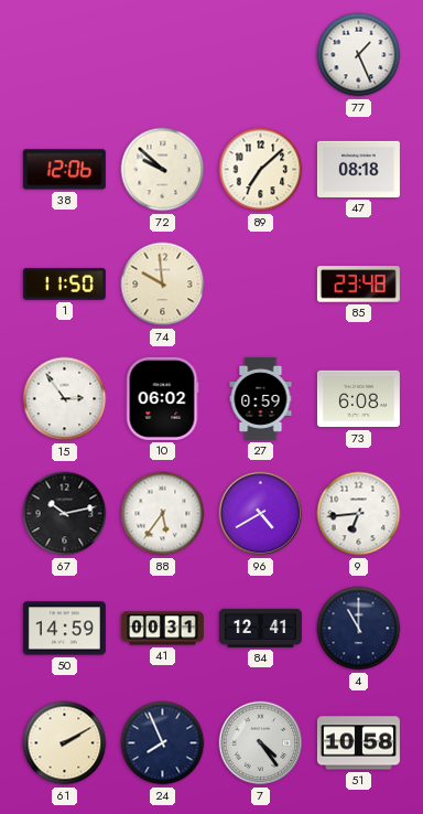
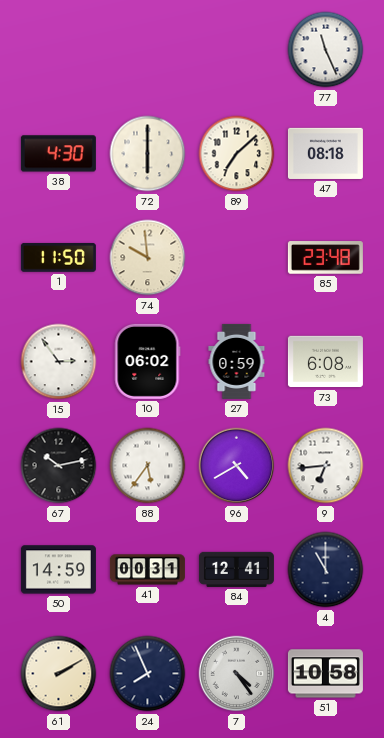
77: 1:26 -> 11:26
38: 12:06 -> 4:30
72: 9:52 -> 6:00
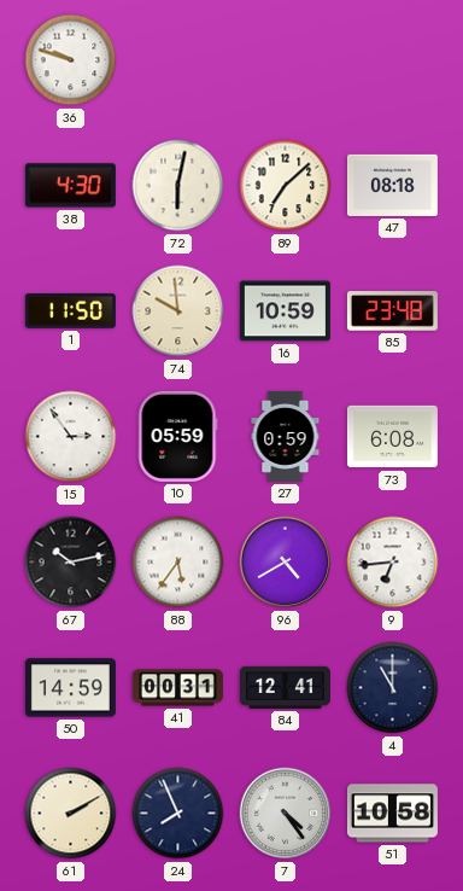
36: none -> 9:48
77: 11:26 -> none
72: 6:00 -> 6:02
16: none -> 10:59
10: 06:02 -> 05:59
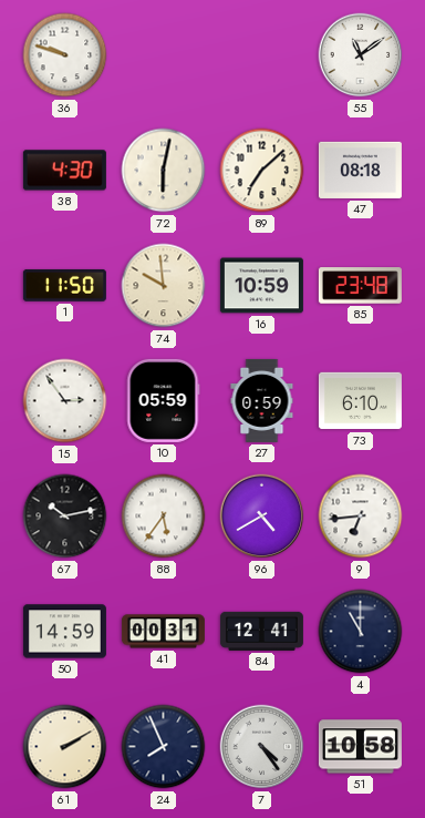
55: none -> 11:09
73: 6:08 -> 6:10
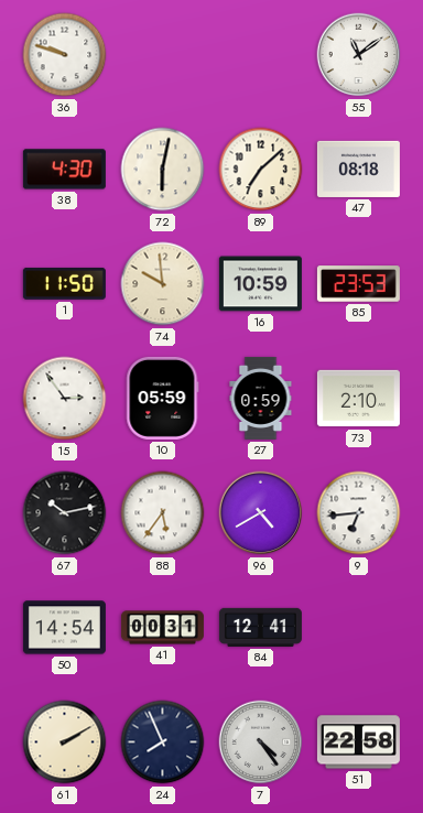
85: 23:48 -> 23:53
73: 6:10 -> 2:10
50: 14:59 -> 14:54
4: 11:00 -> none
51: 10:58 -> 22:58
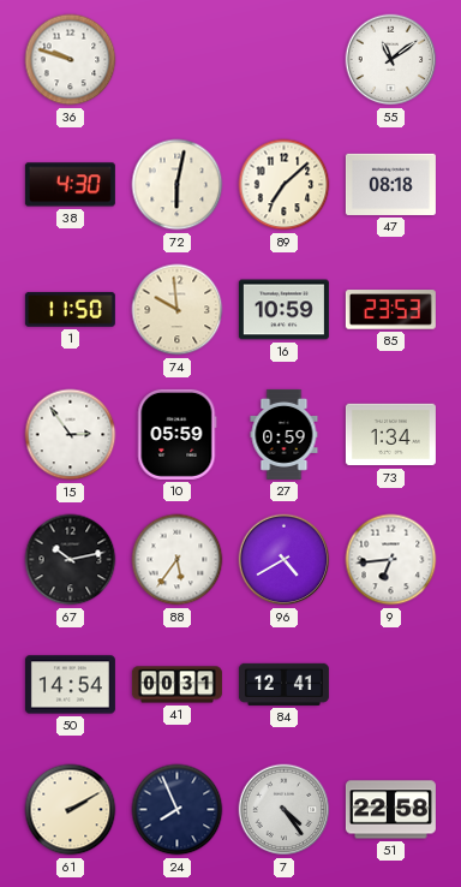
73: 2:10 -> 1:34
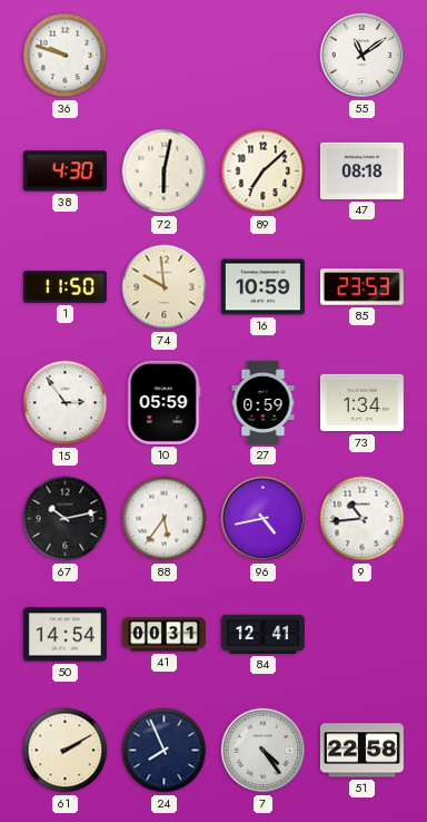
96: 4:40 -> 4:43
9: 6:44 -> 10:44
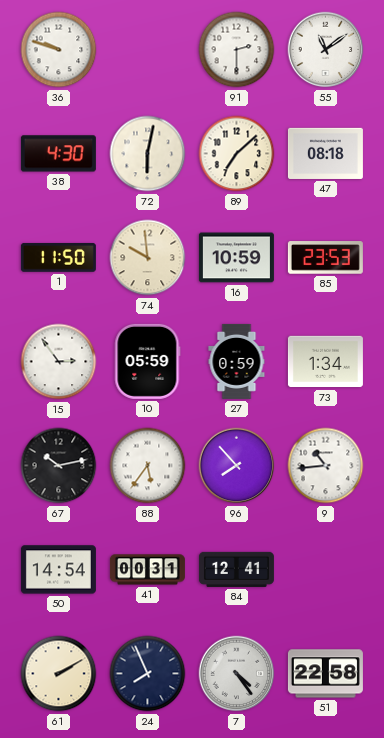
91: none -> 2:30
96: 4:43 -> 7:53
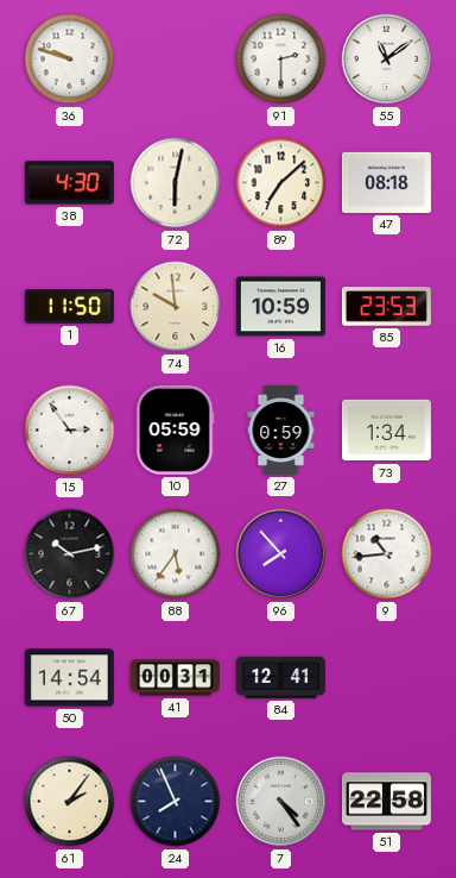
61: 2:10 -> 2:06
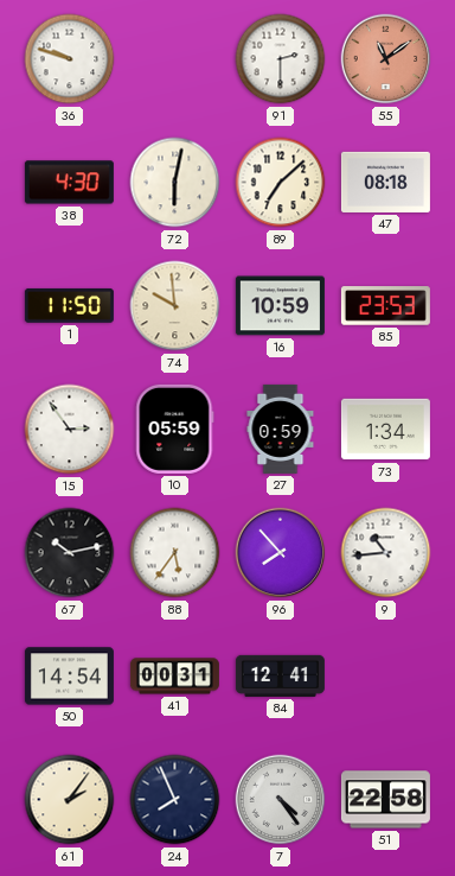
55 dial: white -> salmon
